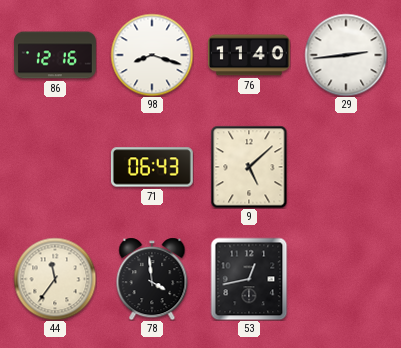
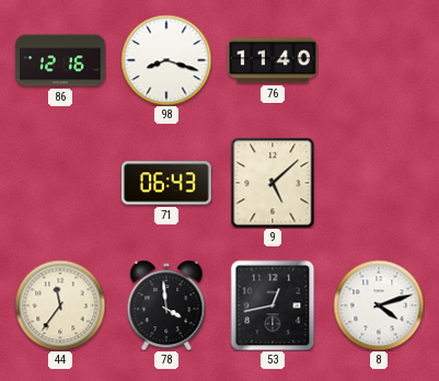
29: 2:44 -> none
8: none -> 4:12
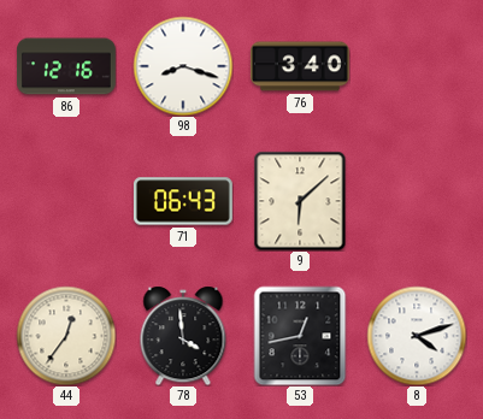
76: 11:40 -> 3:40
9: 5:08 -> 6:08
44: 11:36 -> 12:36
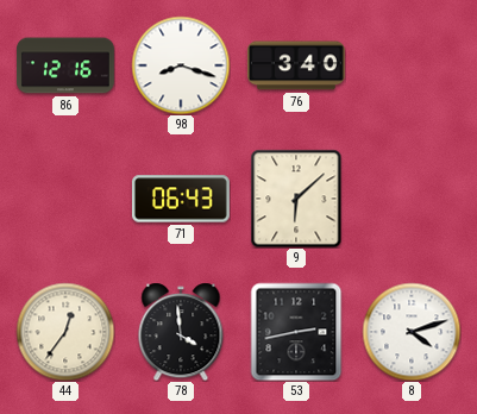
53: 12:43 -> 2:43
